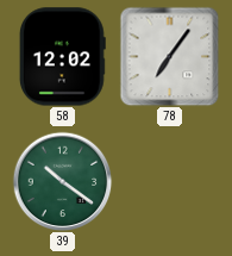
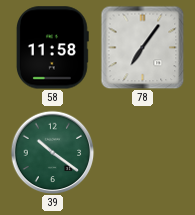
58: 12:02 -> 11:58
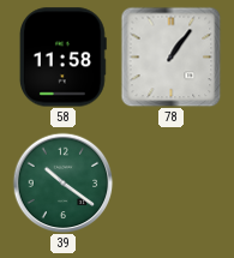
78: 7:06 -> 1:06
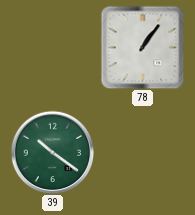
58: 11:58 -> none
